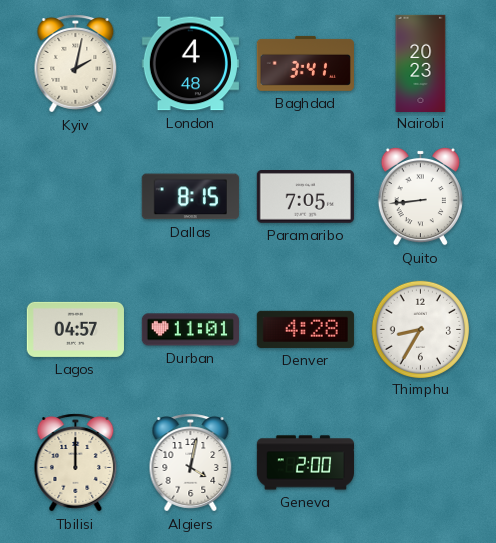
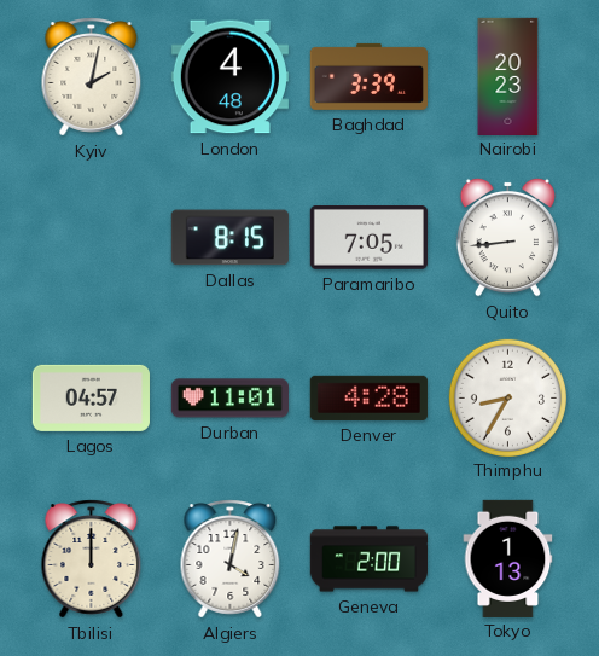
Baghdad: 3:41 -> 3:39
Tokyo: none -> 1:13
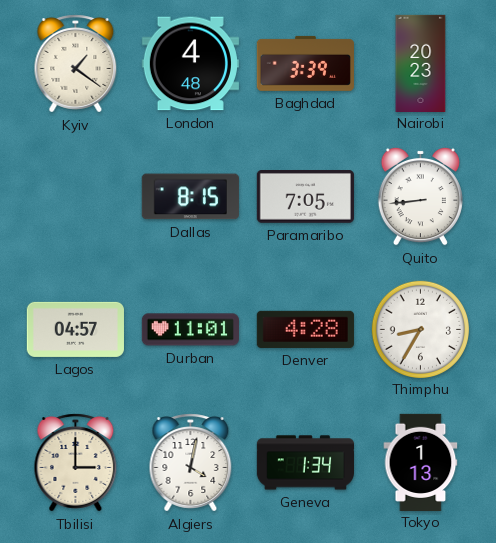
Kyiv: 2:02 -> 1:21
Tbilisi: 12:00 -> 3:00
Geneva: 2:00 -> 1:34
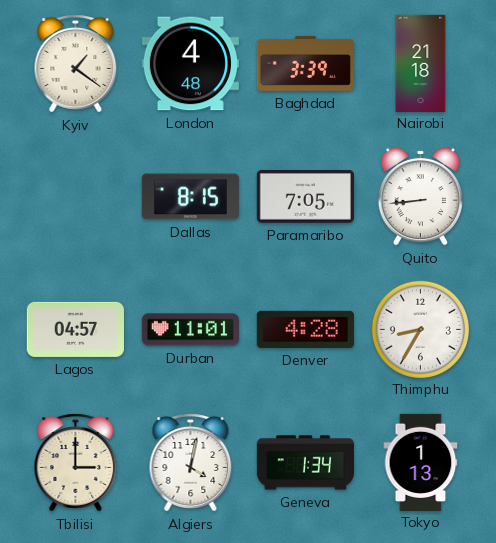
Nairobi: 20:23 -> 21:18
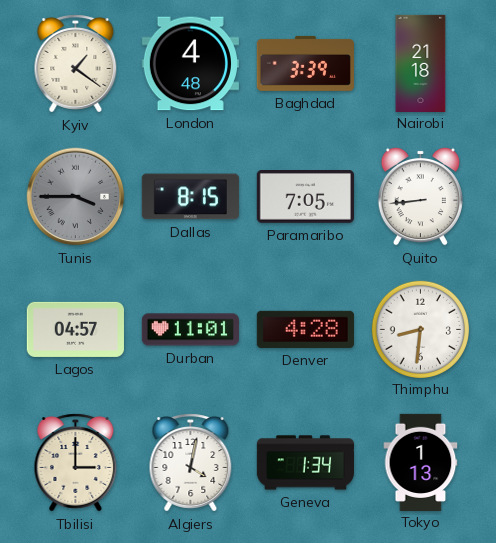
Tunis: none -> 3:45
Thimphu: 8:35 -> 8:31
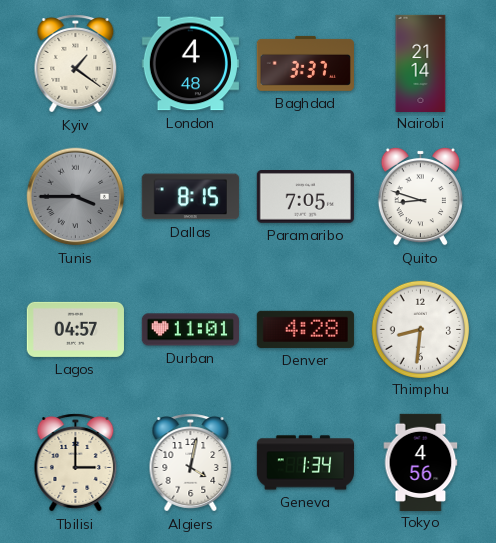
Baghdad: 3:39 -> 3:37
Nairobi: 21:18 -> 21:14
Quito: 8:44 -> 8:48
Tokyo: 1:13 -> 4:56
